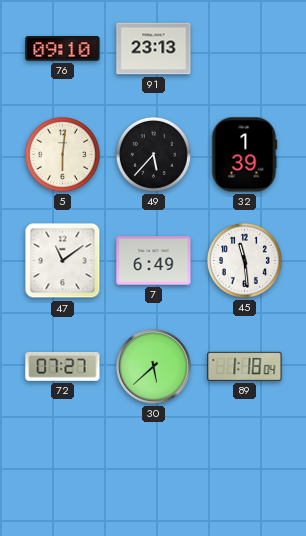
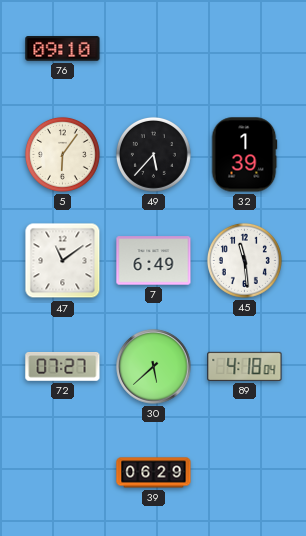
91: 23:13 -> none
5: 6:01 -> 6:06
89: 1:18 -> 4:18
39: none -> 06:29
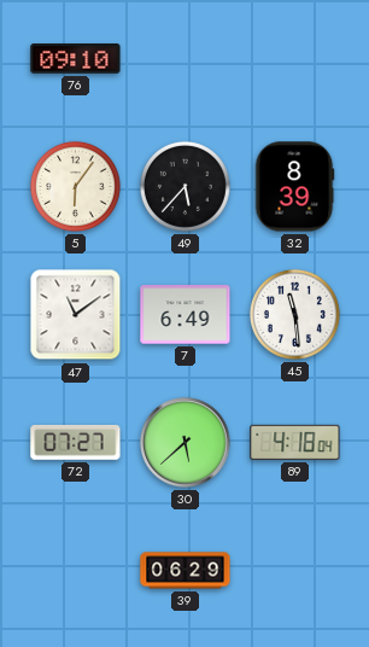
32: 1:39 -> 8:39
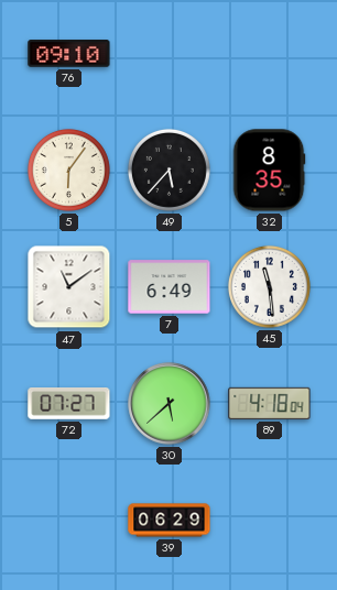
32: 8:39 -> 8:35
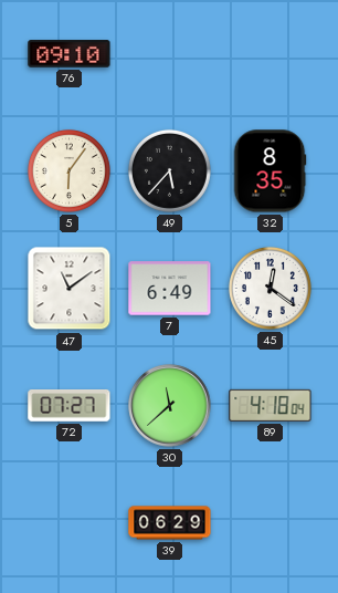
45: 11:29 -> 12:21
30: 5:38 -> 11:38
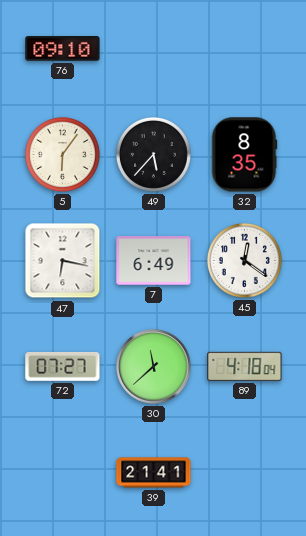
47: 11:09 -> 6:17
39: 06:29 -> 21:41
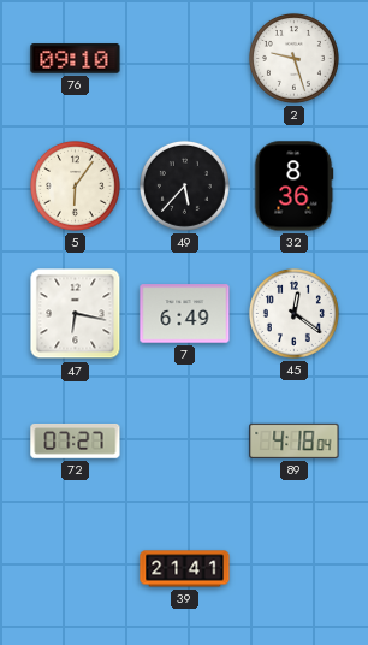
2: none -> 9:27
32: 8:35 -> 8:36
30: 11:38 -> none
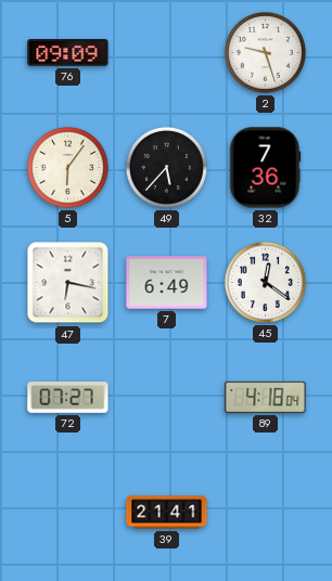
76: 09:10 -> 09:09
32: 8:36 -> 7:36
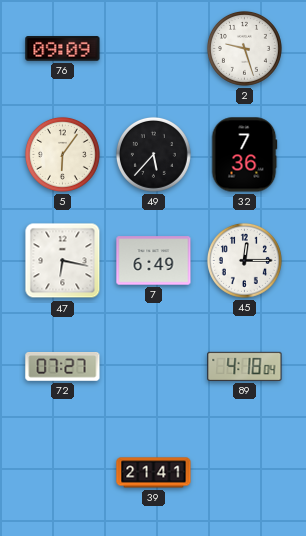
45: 12:21 -> 12:15
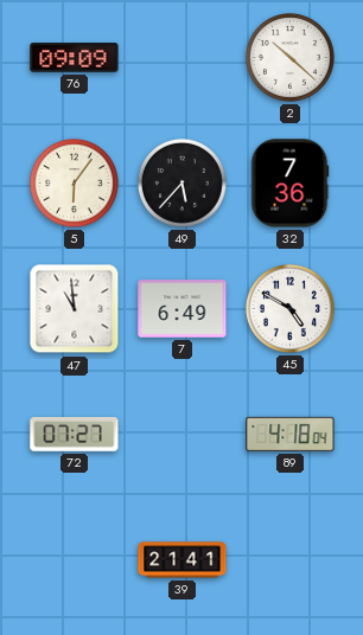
2: 9:27 -> 10:22
47: 6:17 -> 10:59
45: 12:15 -> 4:50
